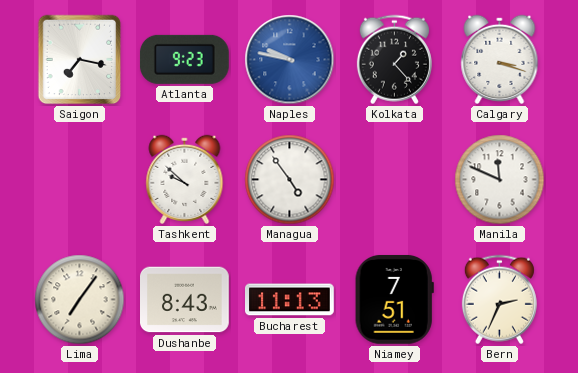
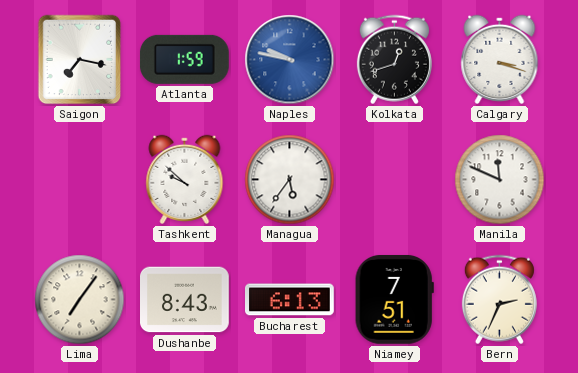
Atlanta: 9:23 -> 1:59
Kolkata: 1:23 -> 12:42
Managua: 4:54 -> 5:36
Bucharest: 11:13 -> 6:13
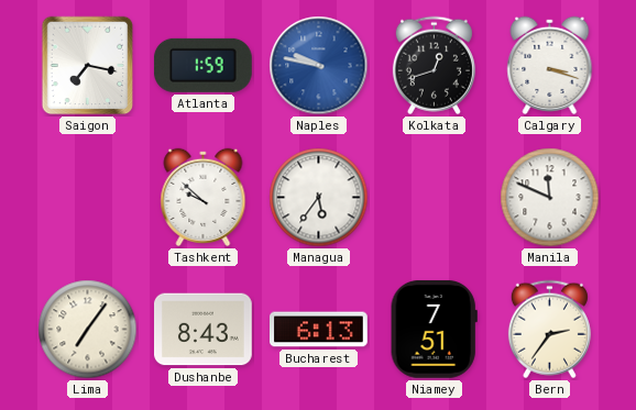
Bern: 2:34 -> 2:36
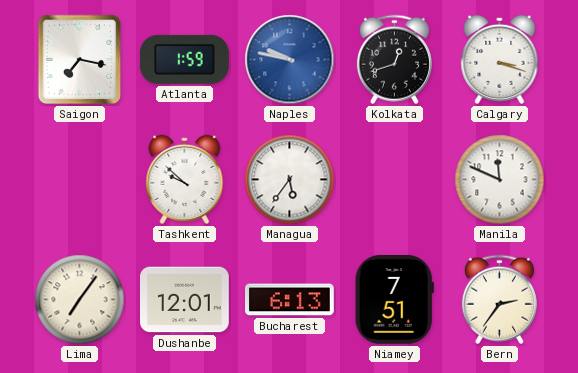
Dushanbe: 8:43 -> 12:01
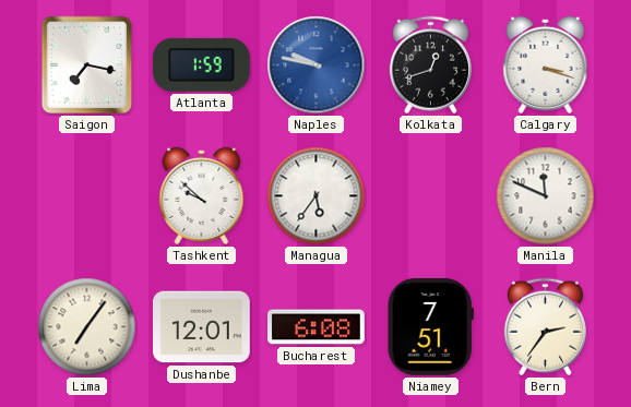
Bucharest: 6:13 -> 6:08
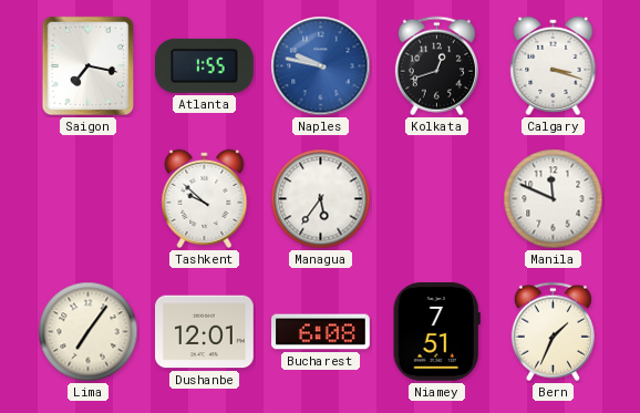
Atlanta: 1:59 -> 1:55
Bern: 2:36 -> 1:34
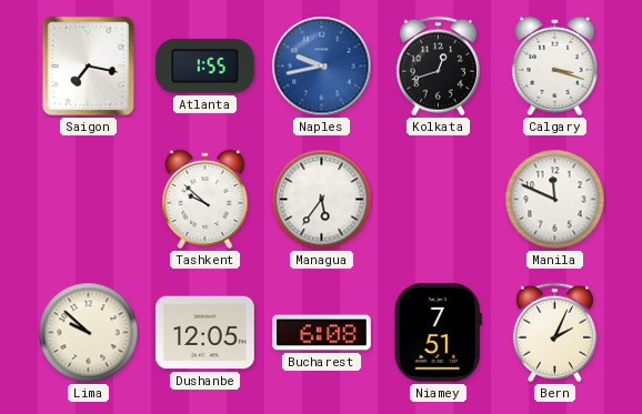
Naples: 9:47 -> 9:43
Lima: 7:06 -> 9:52
Dushanbe: 12:01 -> 12:05
Bern: 1:34 -> 2:04
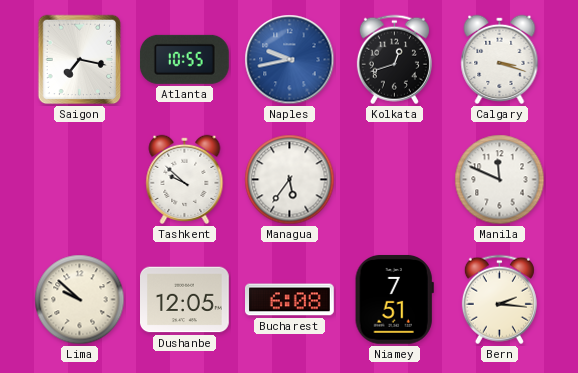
Atlanta: 1:55 -> 10:55
Bern: 2:04 -> 2:16
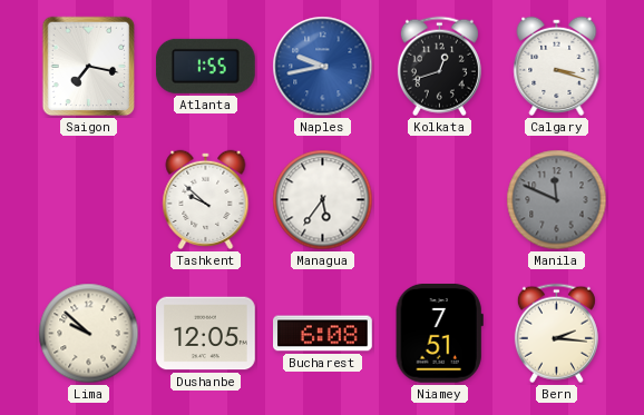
Atlanta: 10:55 -> 1:55
Manila dial: white -> grey
